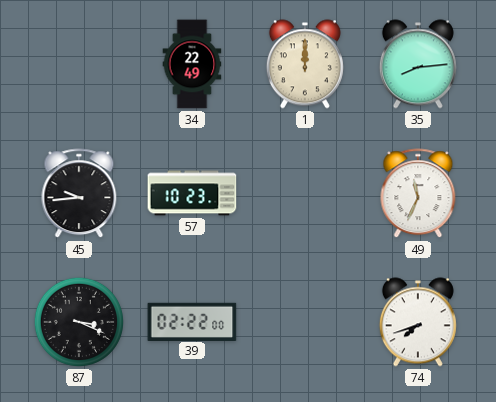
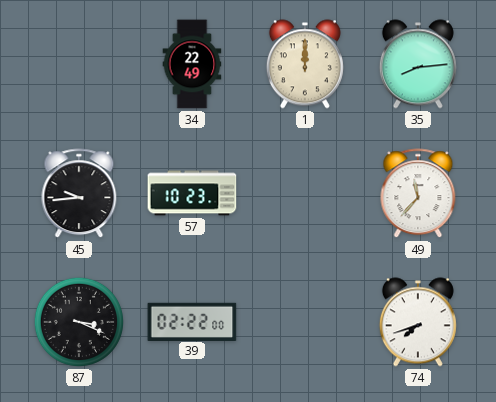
49: 11:34 -> 11:37
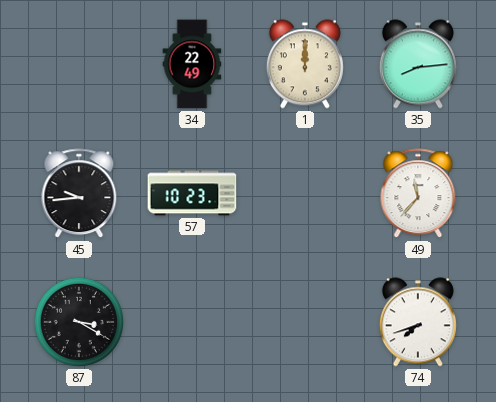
87: 3:19 -> 3:20
39: 02:22 -> none
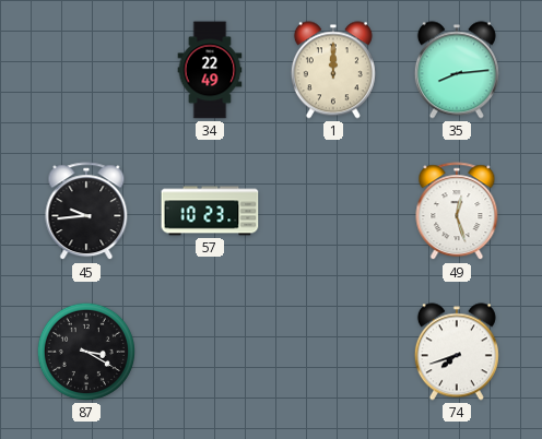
49: 11:37 -> 12:27
